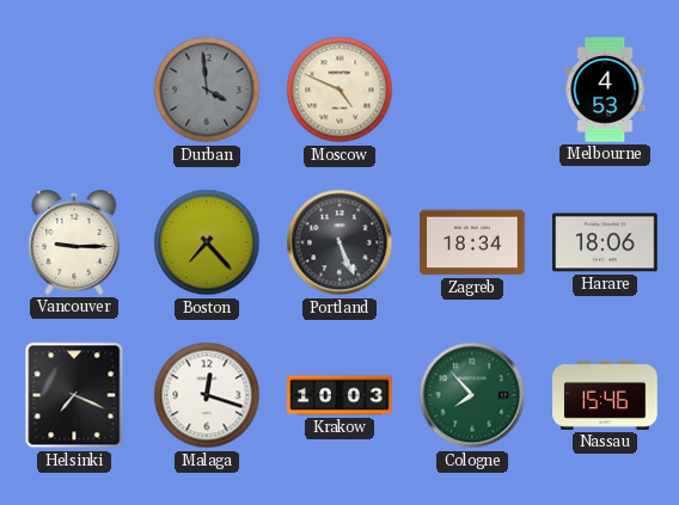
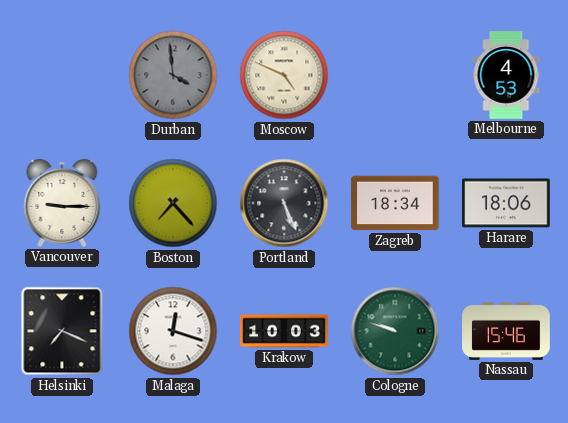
Cologne: 7:53 -> 9:48
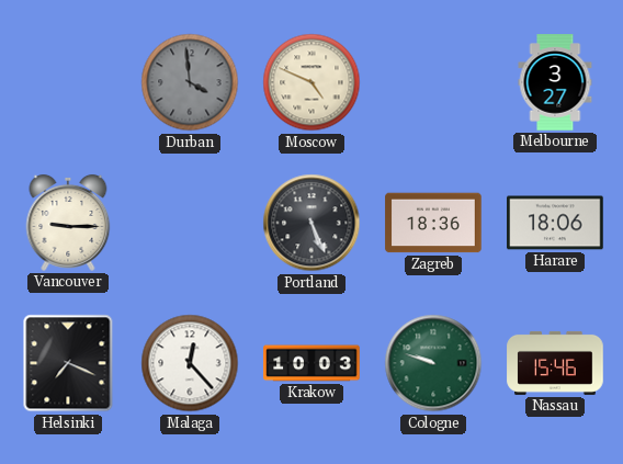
Melbourne: 4:53 -> 3:27
Boston: 7:23 -> none
Zagreb: 18:34 -> 18:36
Malaga: 12:18 -> 12:23
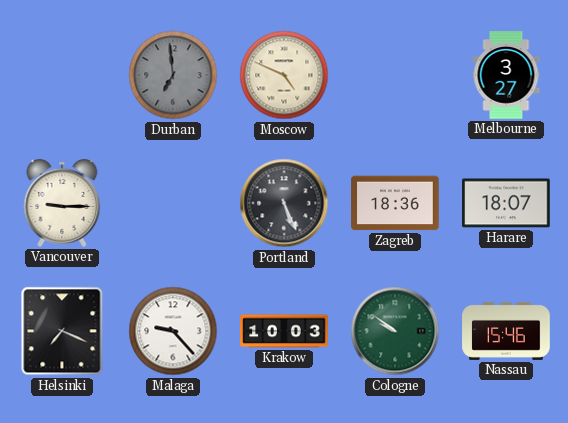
Durban: 3:59 -> 6:59
Harare: 18:06 -> 18:07
Malaga: 12:23 -> 9:23
Cologne: 9:48 -> 9:51
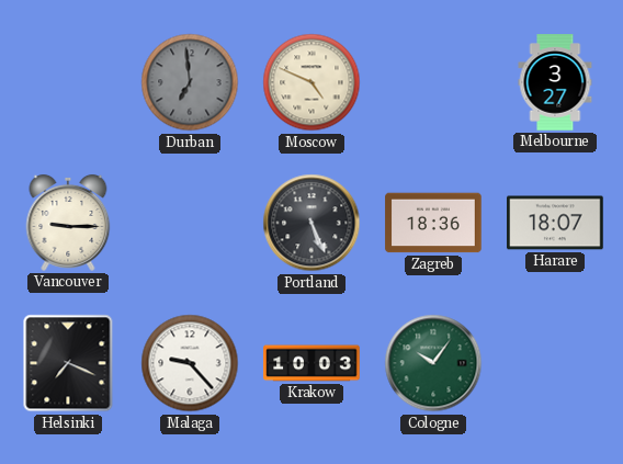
Cologne: 9:51 -> 10:06
Nassau: 15:46 -> none
